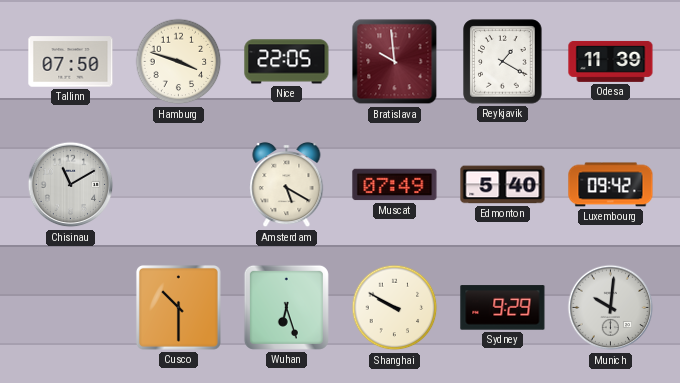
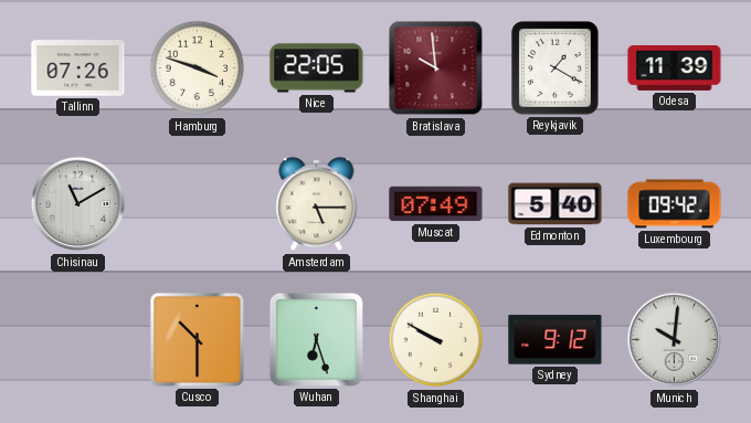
Tallinn: 07:50 -> 07:26
Amsterdam: 5:20 -> 5:15
Sydney: 9:29 -> 9:12
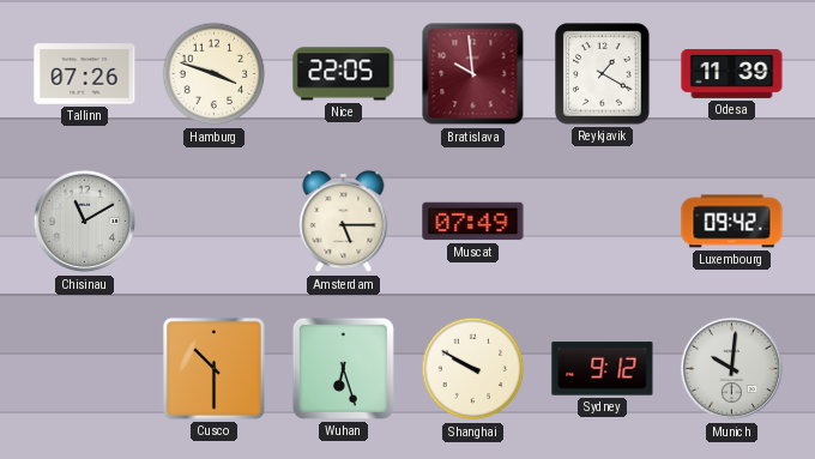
Edmonton: 5:40 -> none
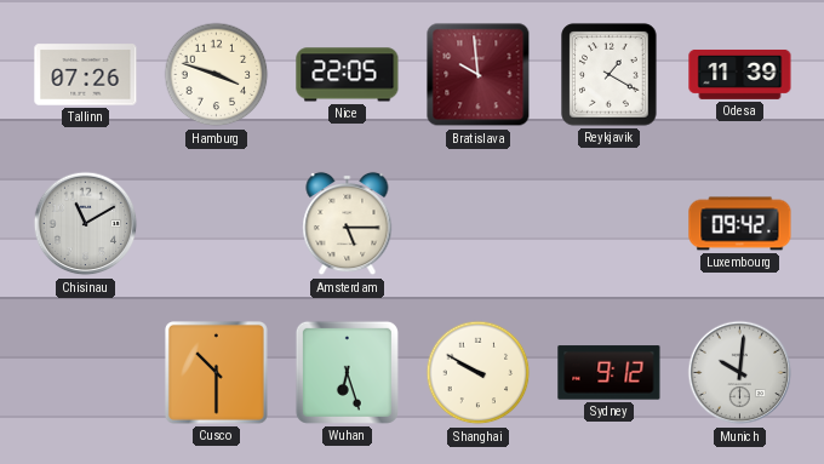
Muscat: 07:49 -> none
